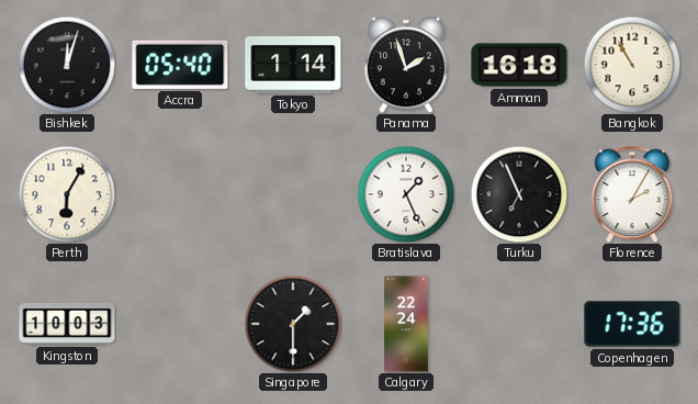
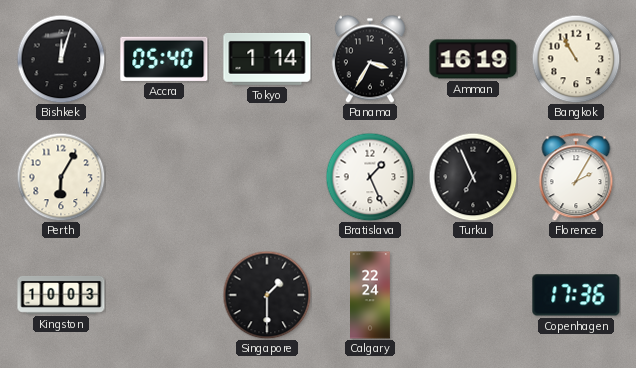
Panama: 1:57 -> 3:35
Amman: 16:18 -> 16:19
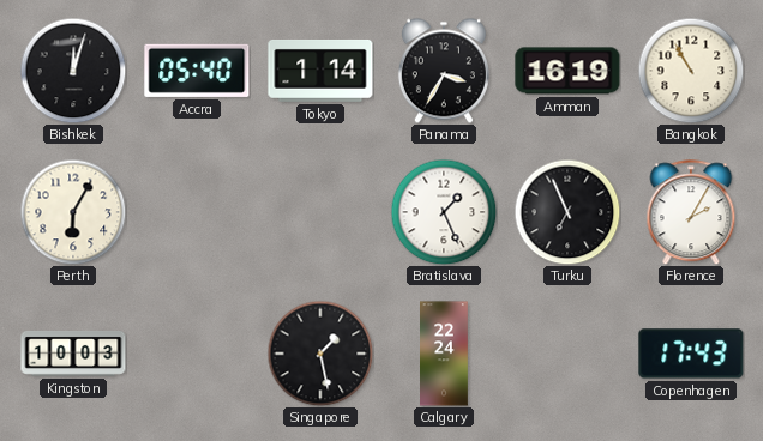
Singapore: 1:30 -> 1:28
Copenhagen: 17:36 -> 17:43
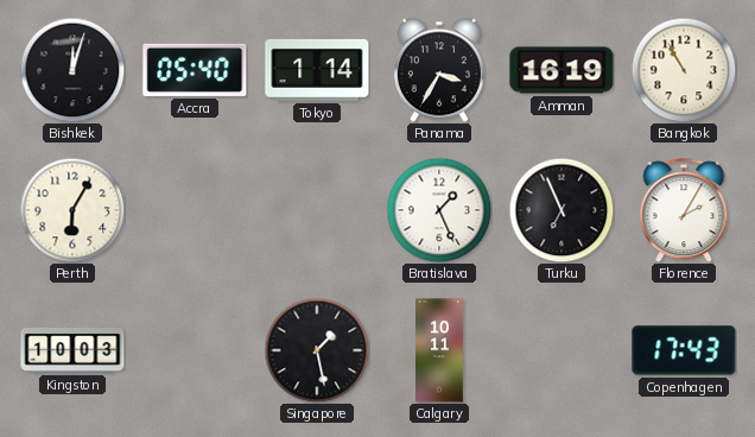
Calgary: 22:24 -> 10:11
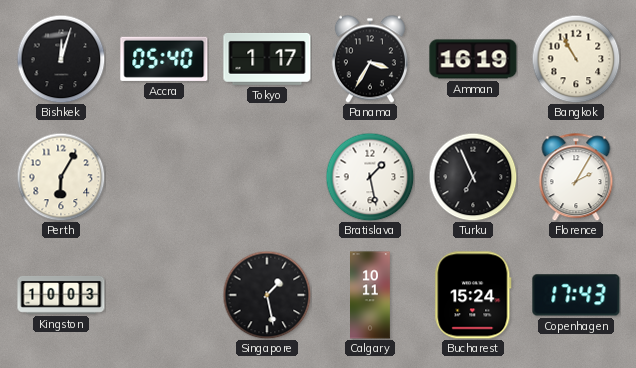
Tokyo: 1:14 -> 1:17
Bratislava: 1:26 -> 1:28
Bucharest: none -> 15:24
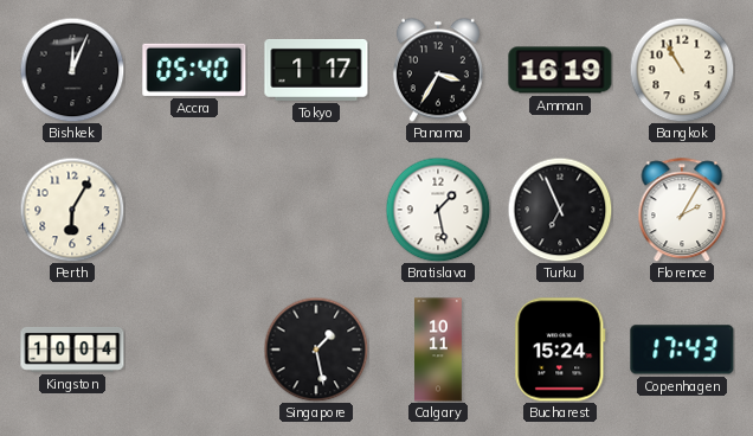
Bishkek: 12:03 -> 12:04
Kingston: 10:03 -> 10:04
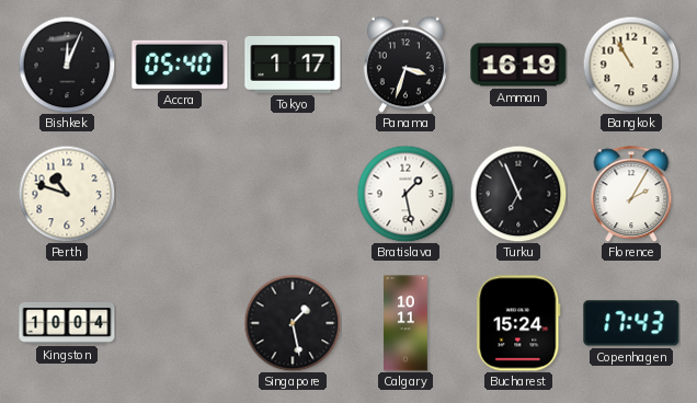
Panama: 3:35 -> 3:33
Perth: 6:05 -> 10:48
